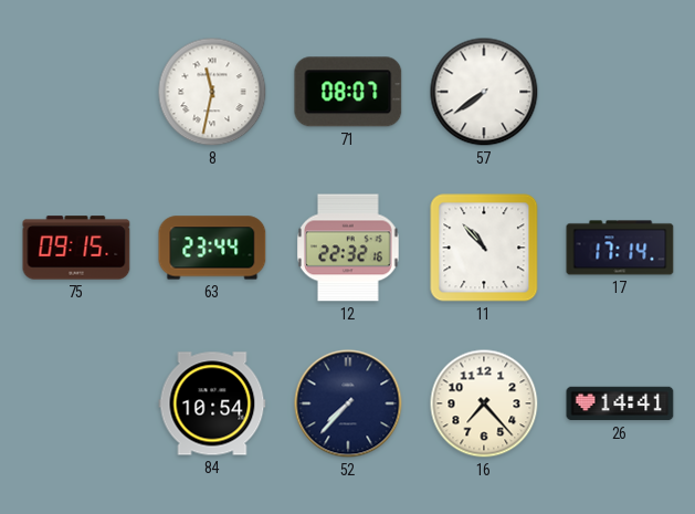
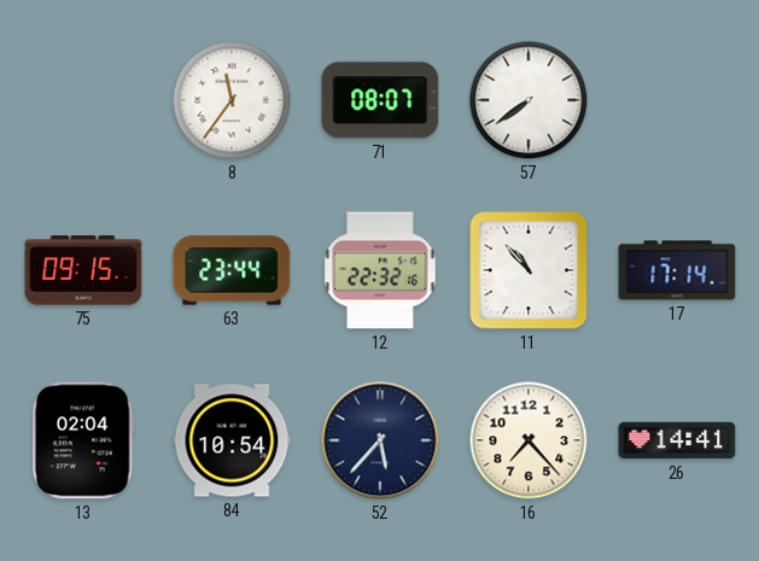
8: 11:32 -> 11:36
13: none -> 02:04
52: 7:37 -> 5:37
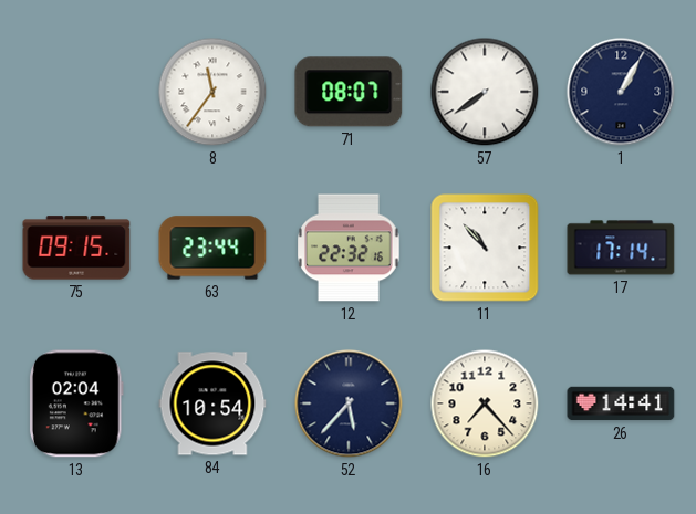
1: none -> 1:05
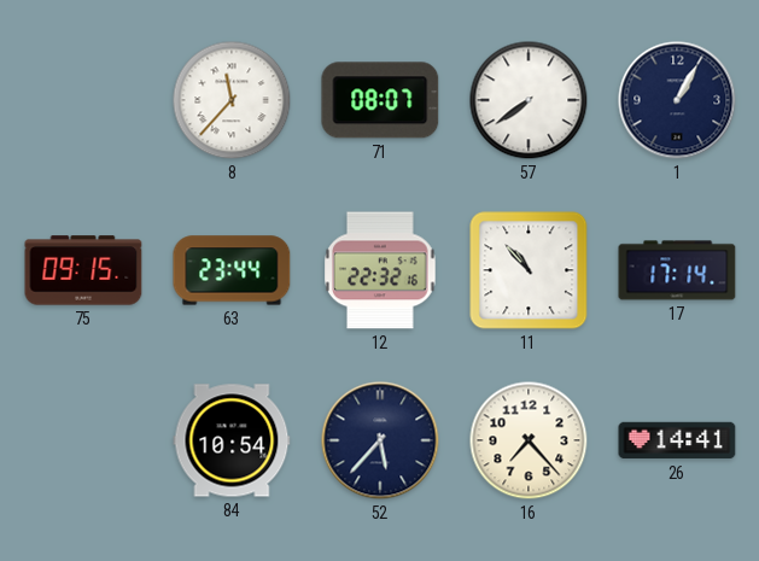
8: 11:36 -> 11:37
13: 02:04 -> none
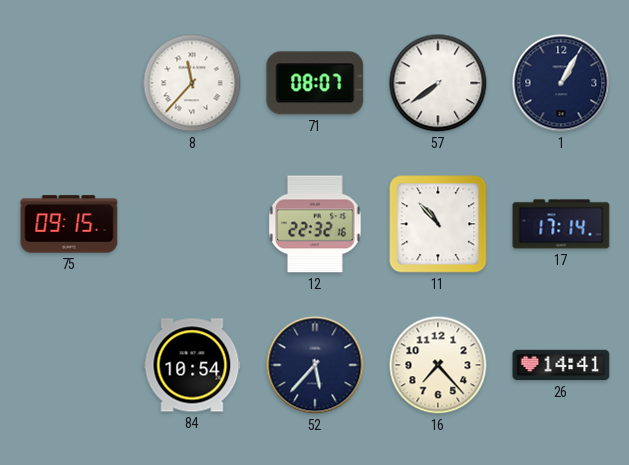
63: 23:44 -> none
